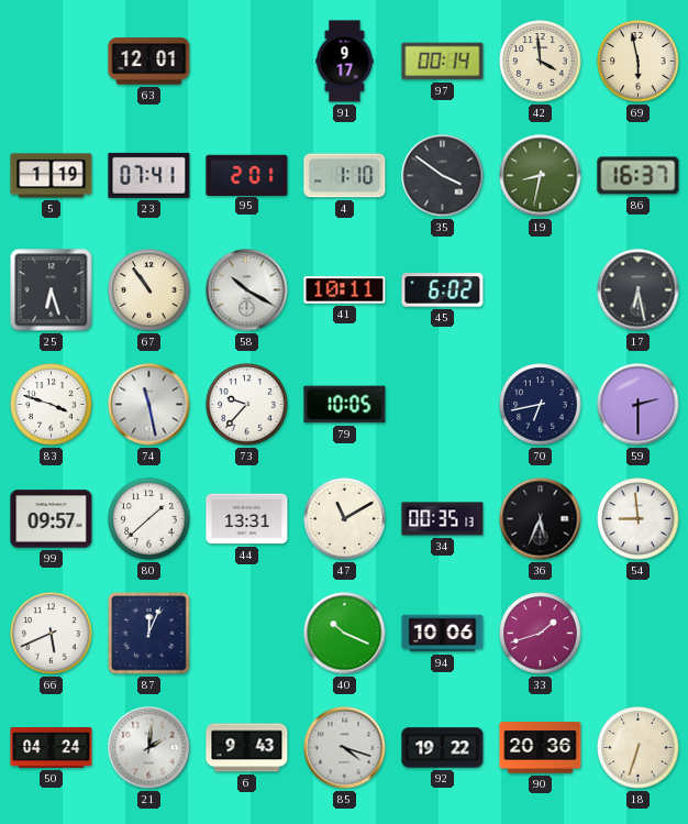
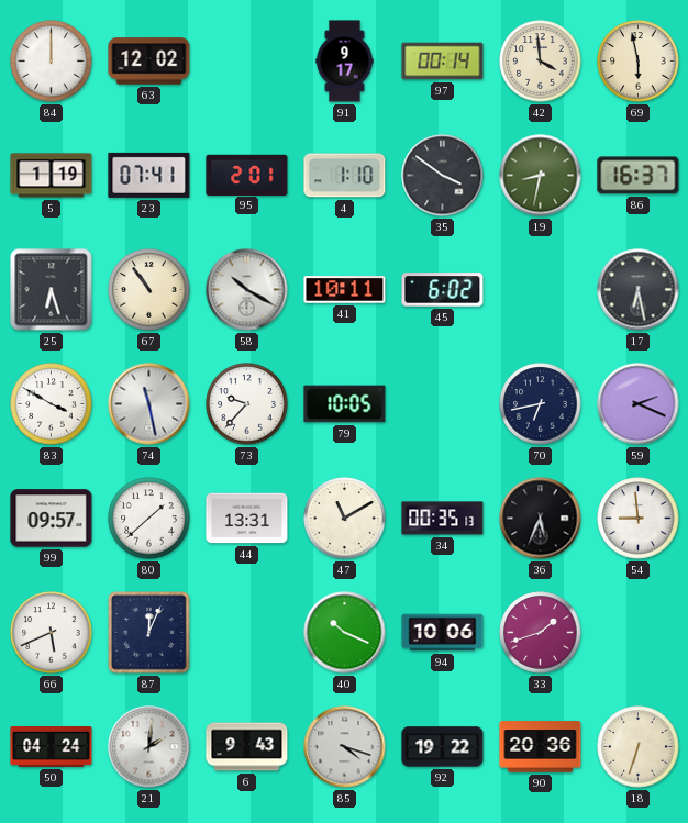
84: none -> 12:00
63: 12:01 -> 12:02
83: 3:48 -> 3:50
59: 2:30 -> 2:19
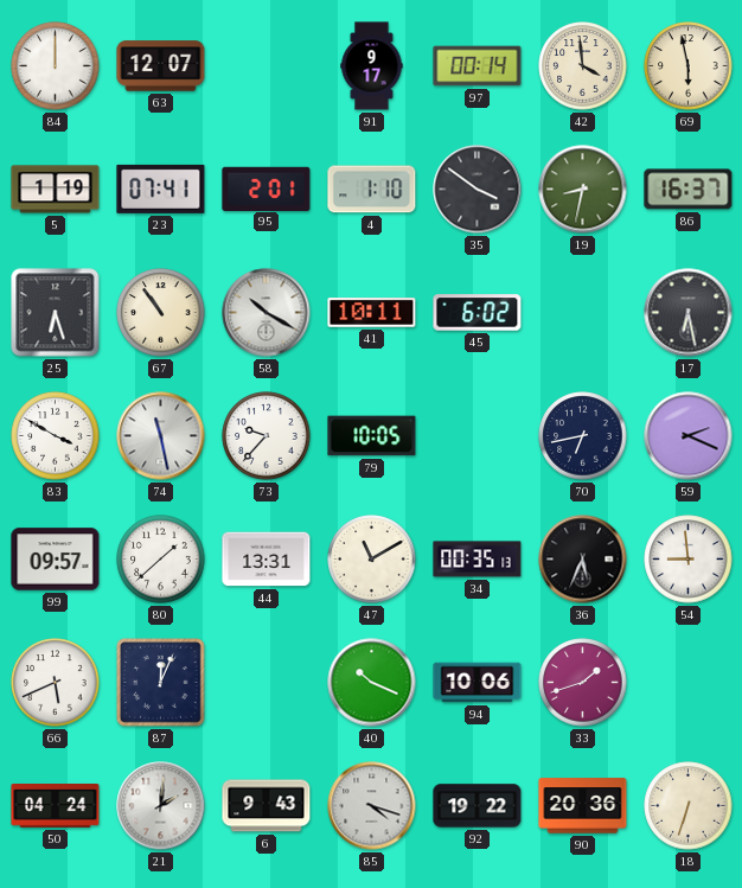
63: 12:02 -> 12:07
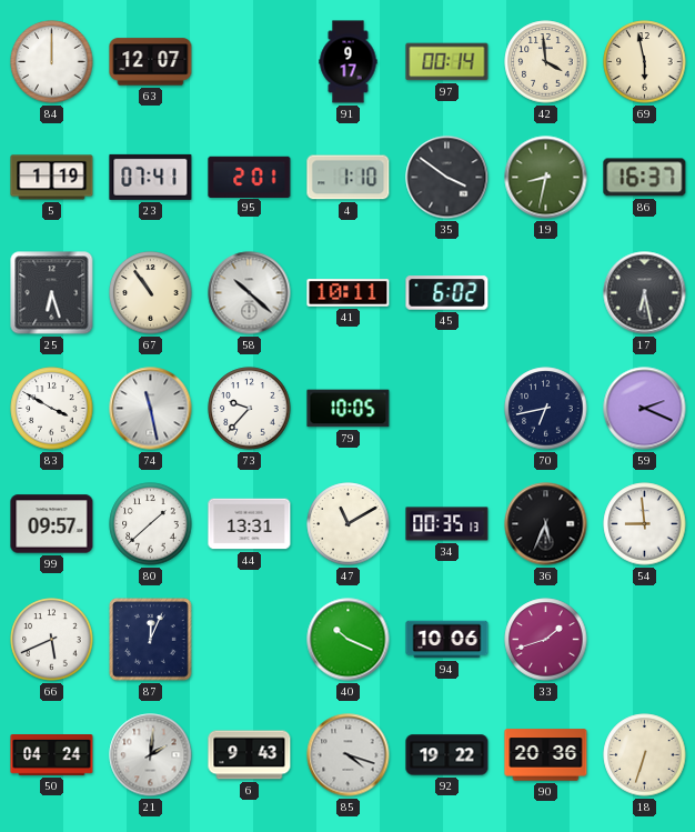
58: 10:20 -> 10:22
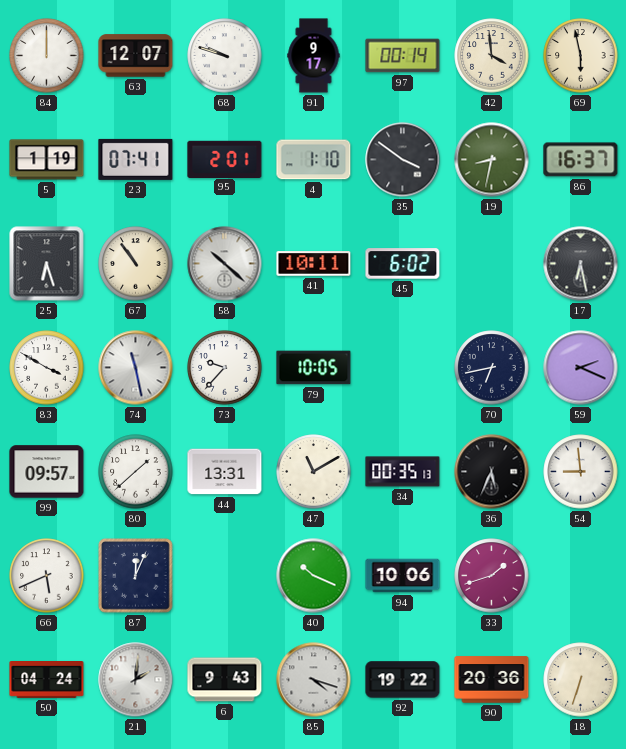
68: none -> 9:48
